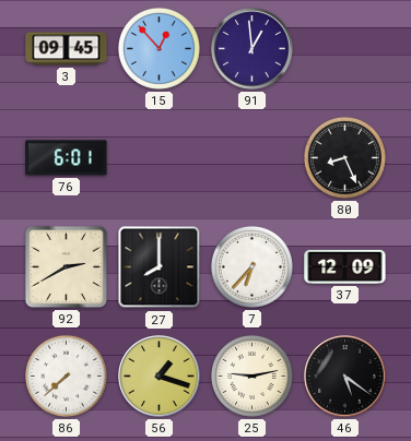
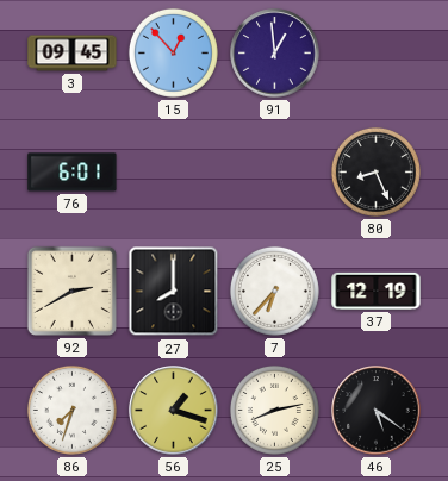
37: 12:09 -> 12:19
86: 7:38 -> 7:33
25: 9:13 -> 8:13
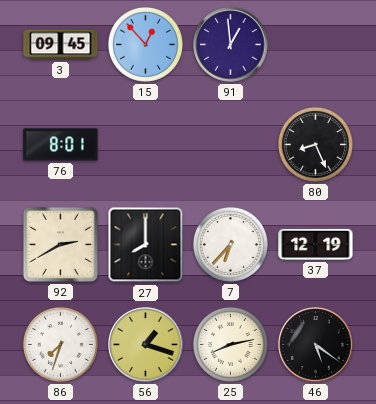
76: 6:01 -> 8:01
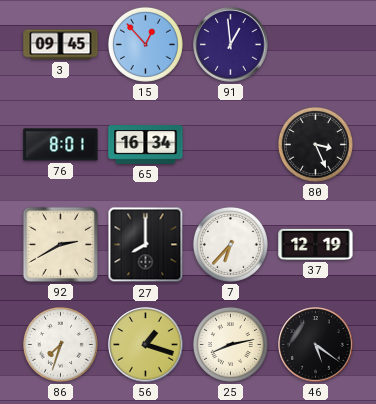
65: none -> 16:34
80: 8:26 -> 3:26
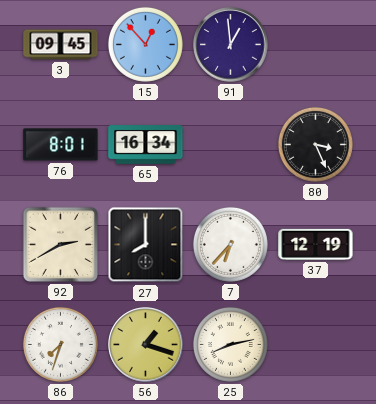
46: 5:21 -> none
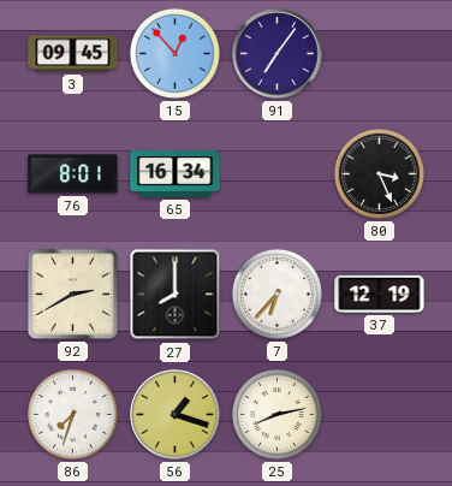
91: 12:59 -> 7:06
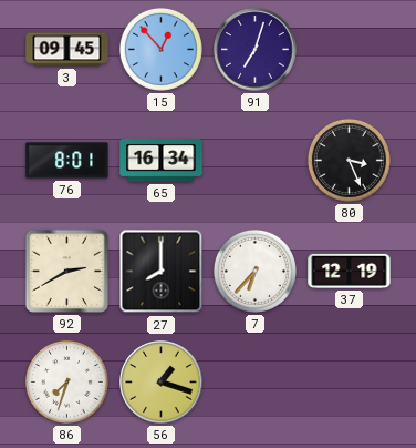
91: 7:06 -> 7:03
25: 8:13 -> none
